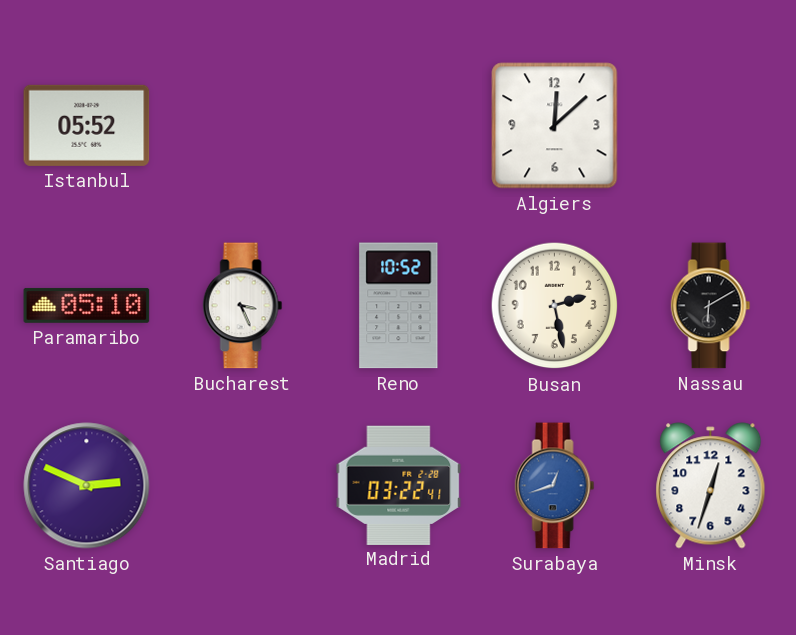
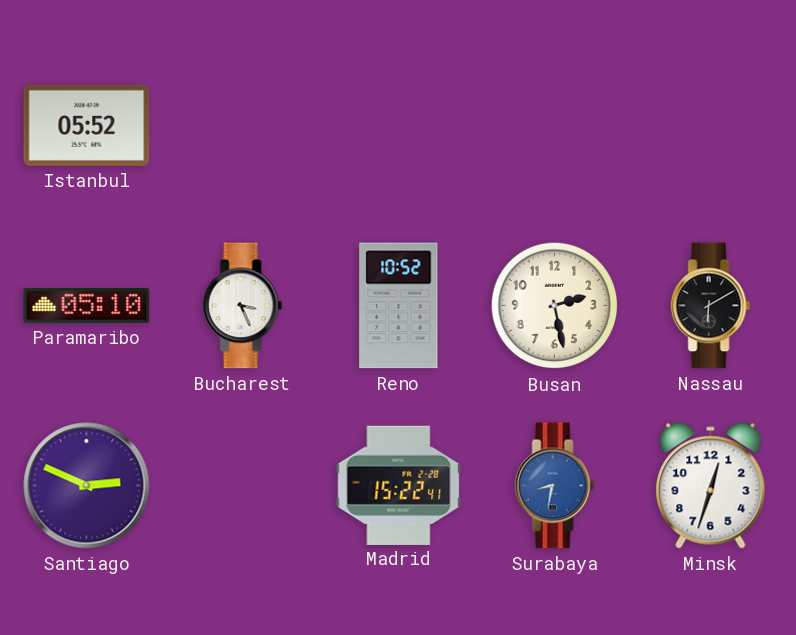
Algiers: 12:08 -> none
Madrid: 03:22 -> 15:22
Surabaya: 12:42 -> 8:32
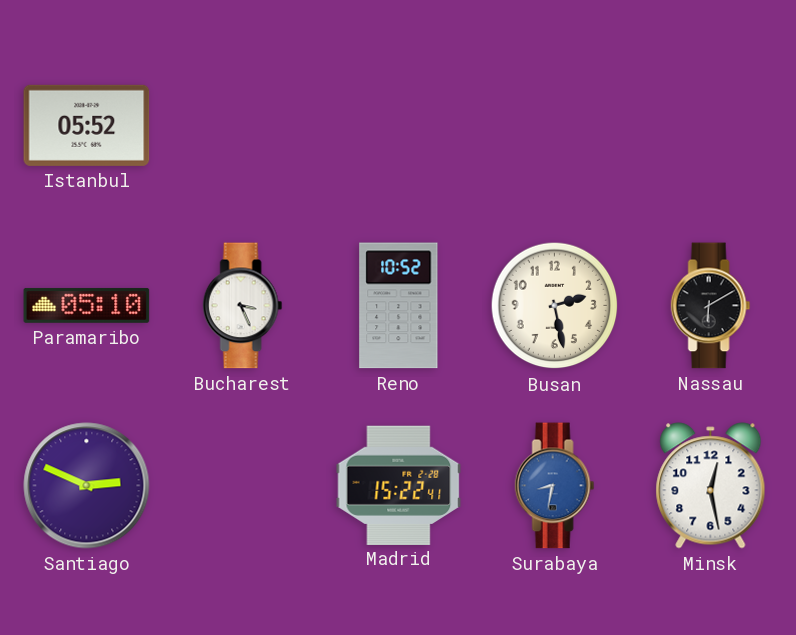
Minsk: 12:33 -> 12:28
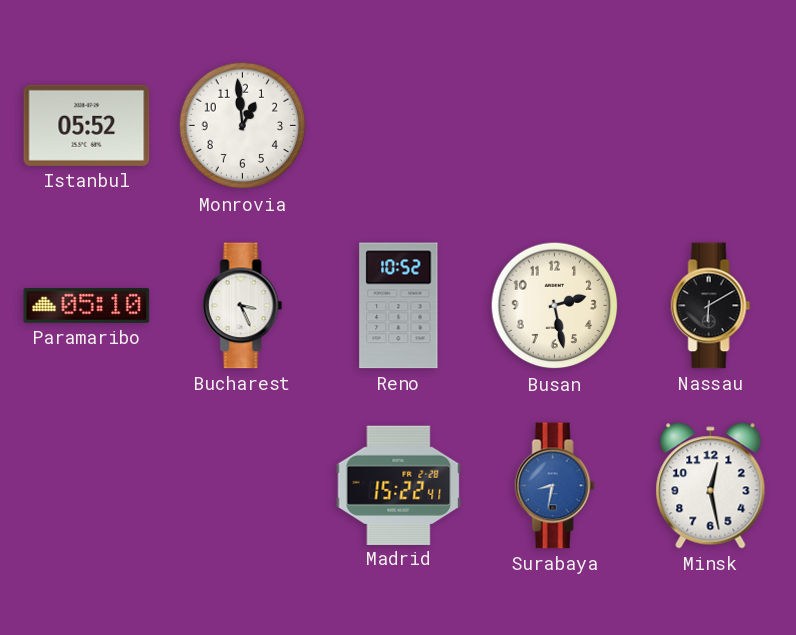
Monrovia: none -> 12:59
Santiago: 2:49 -> none
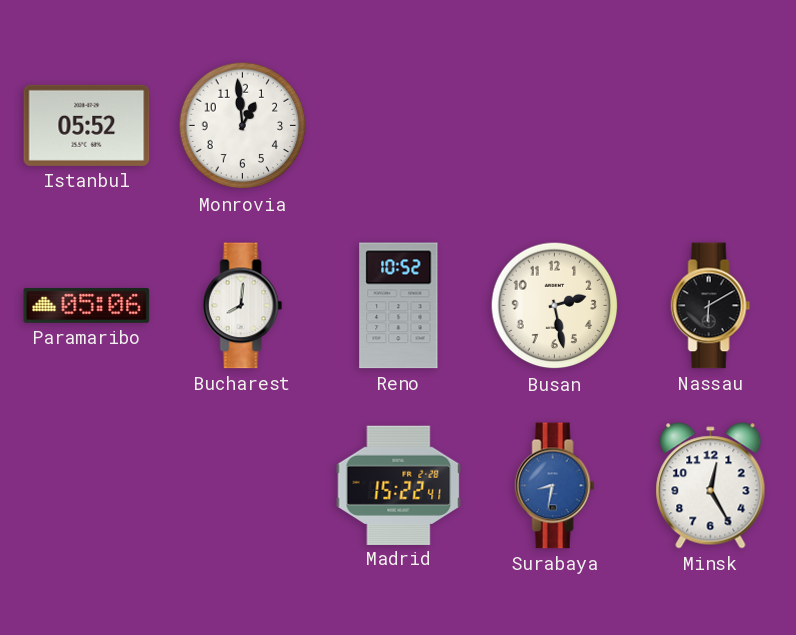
Paramaribo: 05:10 -> 05:06
Bucharest: 3:26 -> 8:01
Minsk: 12:28 -> 12:25
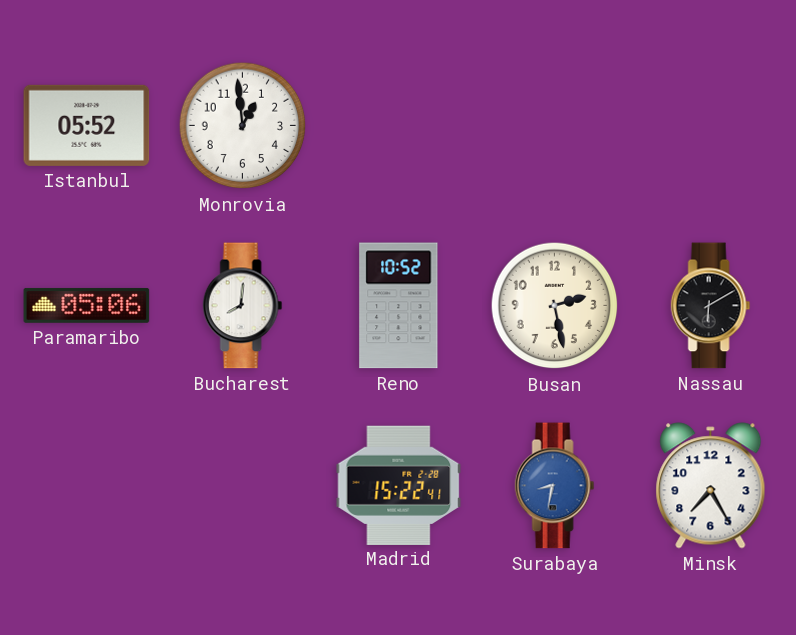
Minsk: 12:25 -> 7:25
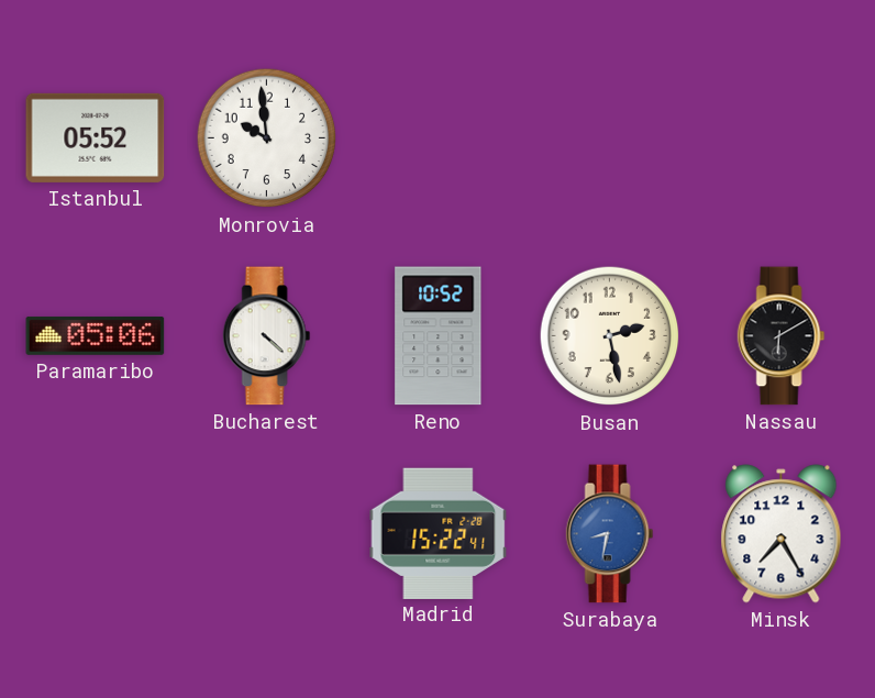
Monrovia: 12:59 -> 9:59
Bucharest: 8:01 -> 4:22
